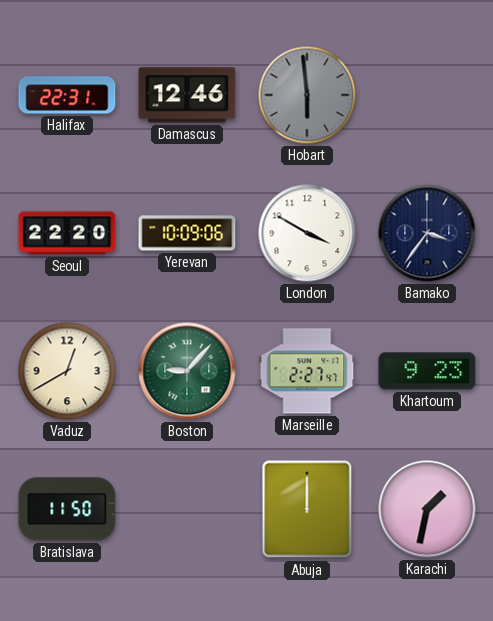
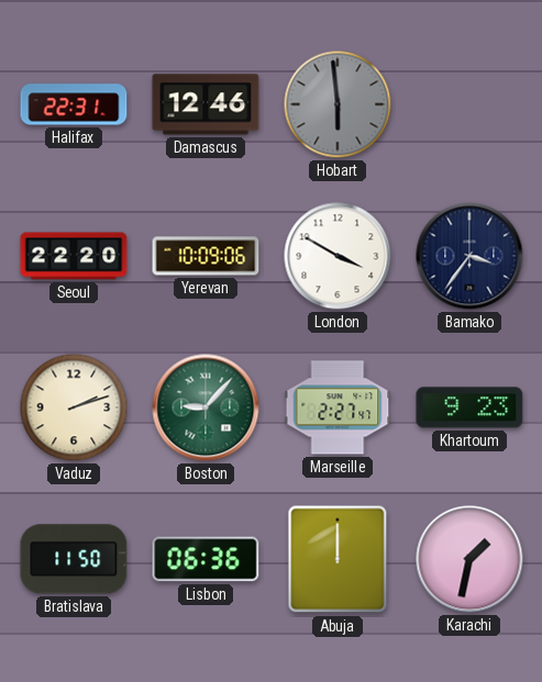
Vaduz: 12:40 -> 2:12
Lisbon: none -> 06:36
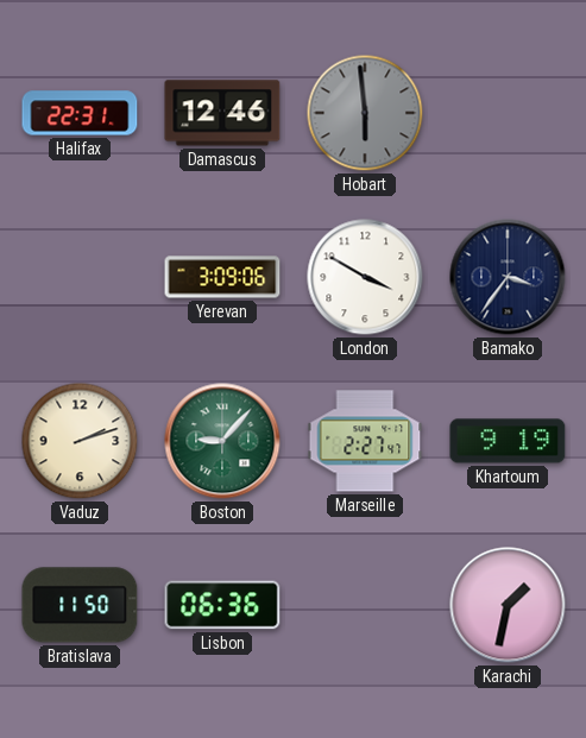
Seoul: 22:20 -> none
Yerevan: 10:09 -> 3:09
Khartoum: 9:23 -> 9:19
Abuja: 12:00 -> none
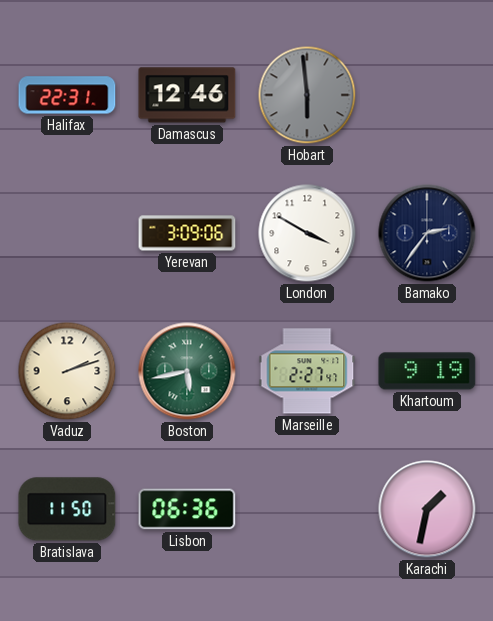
Bamako: 3:36 -> 2:36
Boston: 9:07 -> 5:43
